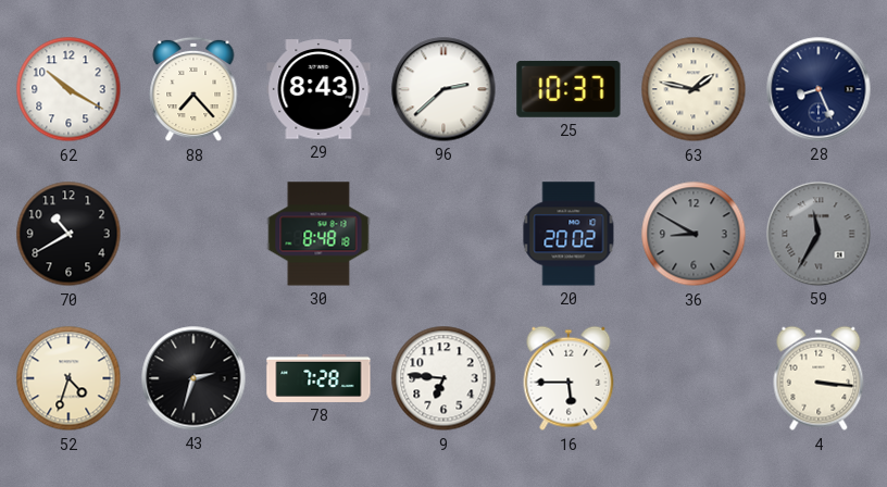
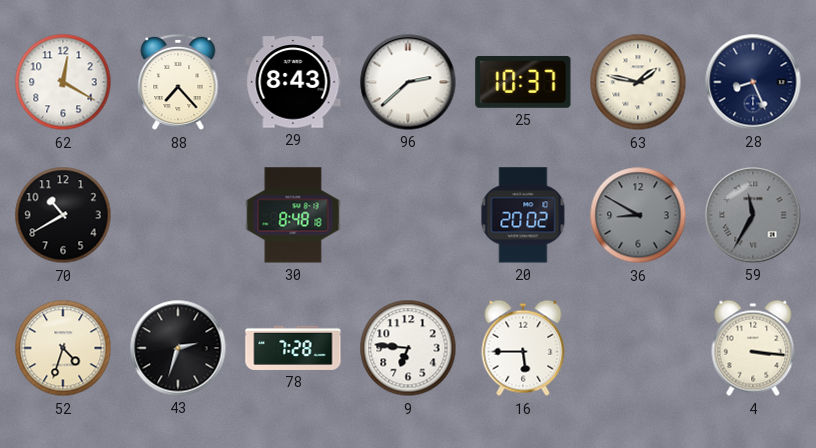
62: 10:20 -> 12:20
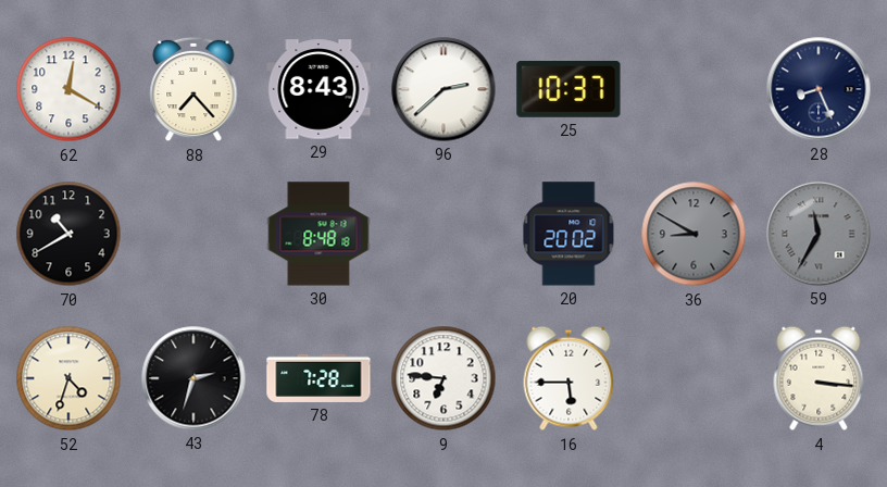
63: 1:47 -> none
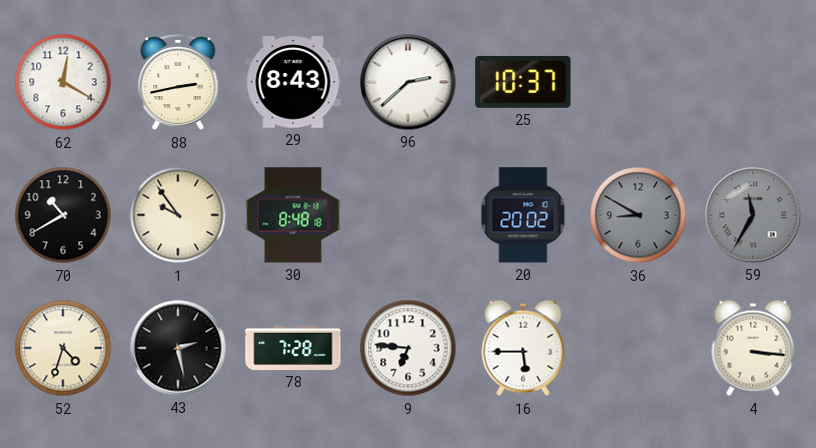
88: 7:23 -> 2:43
28: 8:26 -> none
1: none -> 9:54
43: 2:33 -> 2:28
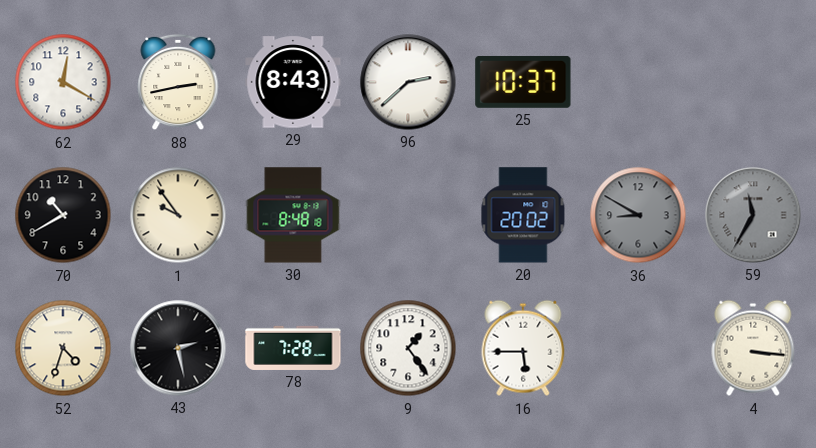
9: 6:46 -> 1:24
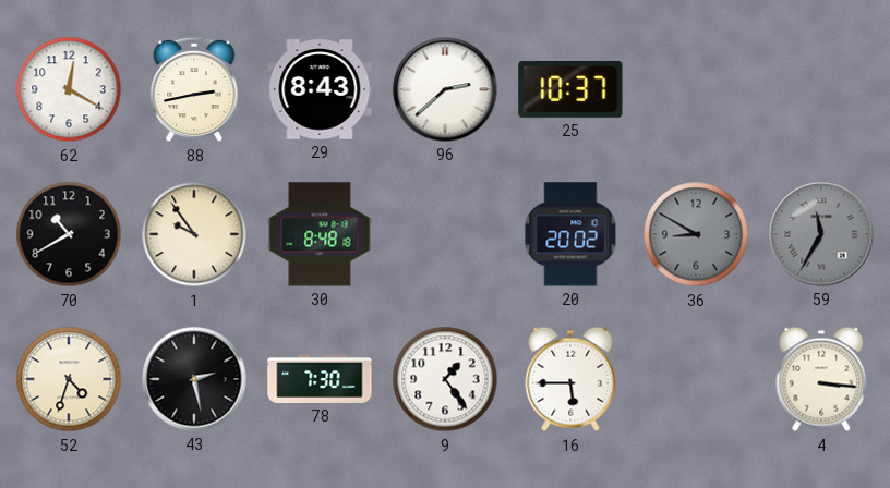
78: 7:28 -> 7:30
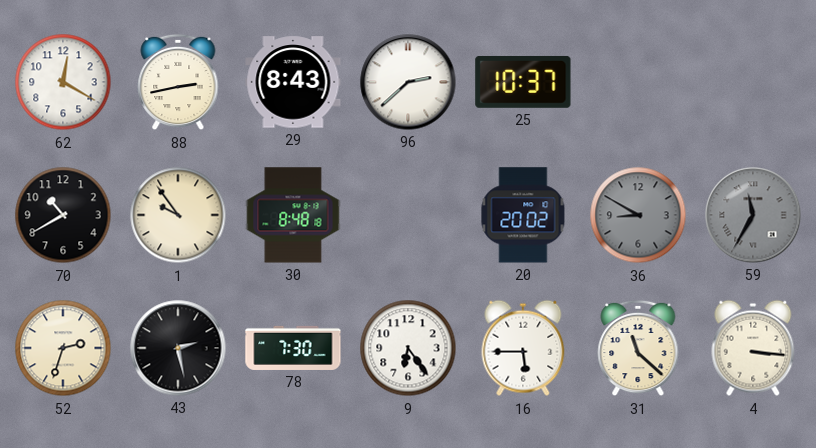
52: 4:33 -> 2:33
9: 1:24 -> 6:24
31: none -> 11:22
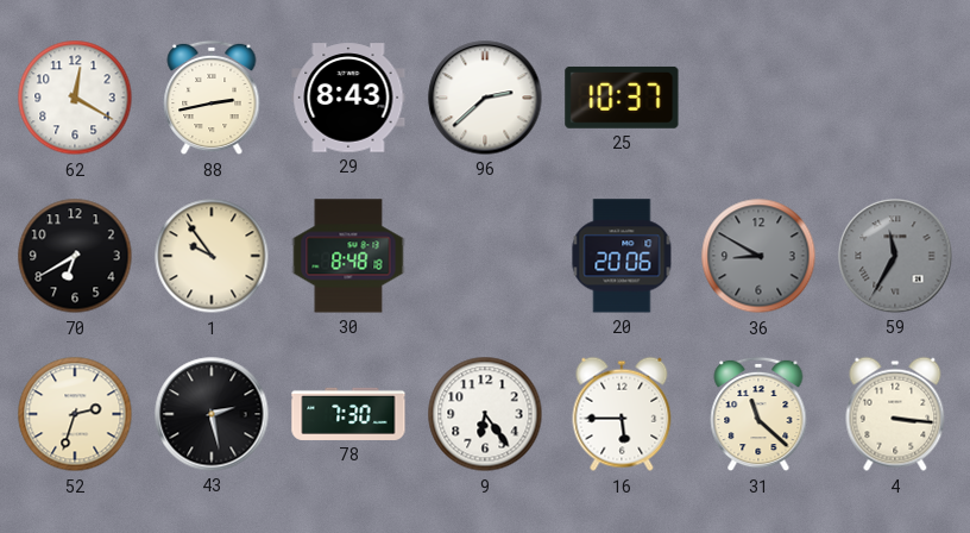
70: 10:40 -> 6:40
20: 20:02 -> 20:06
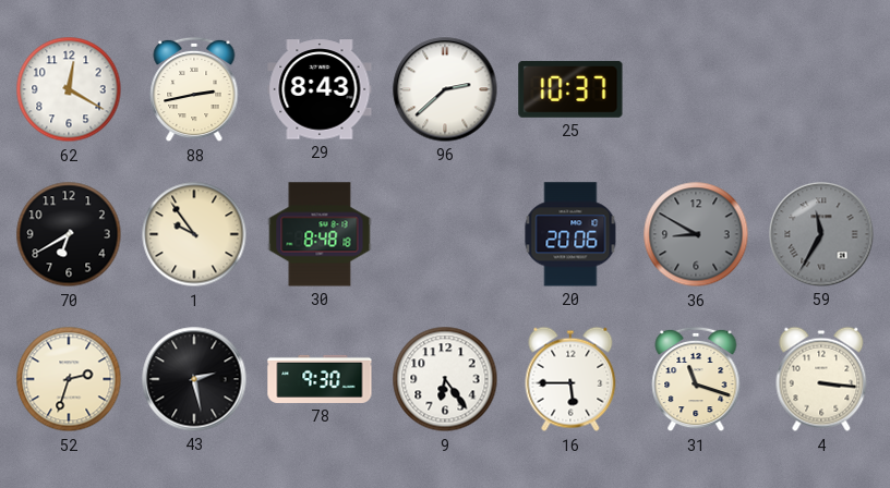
78: 7:30 -> 9:30
31: 11:22 -> 11:18
